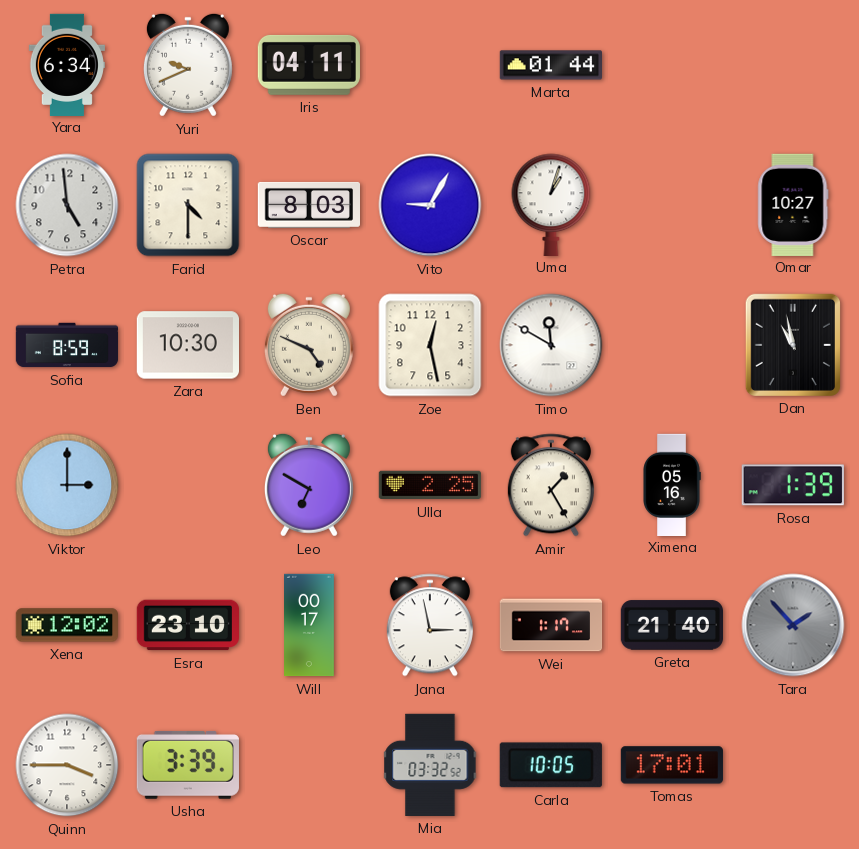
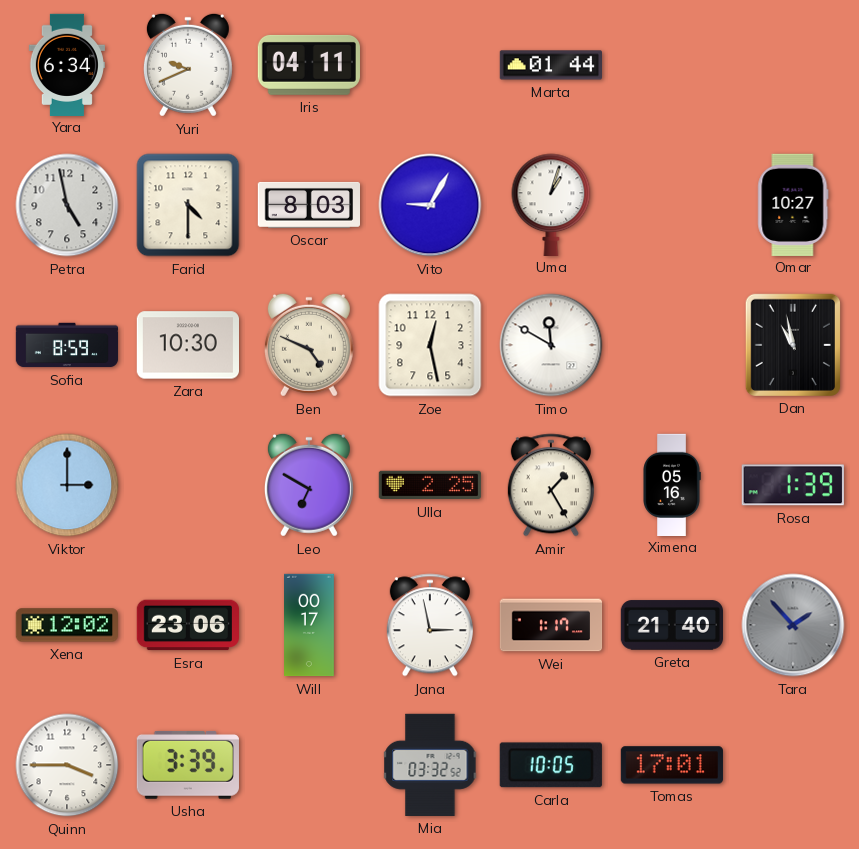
Petra: 4:59 -> 4:58
Esra: 23:10 -> 23:06
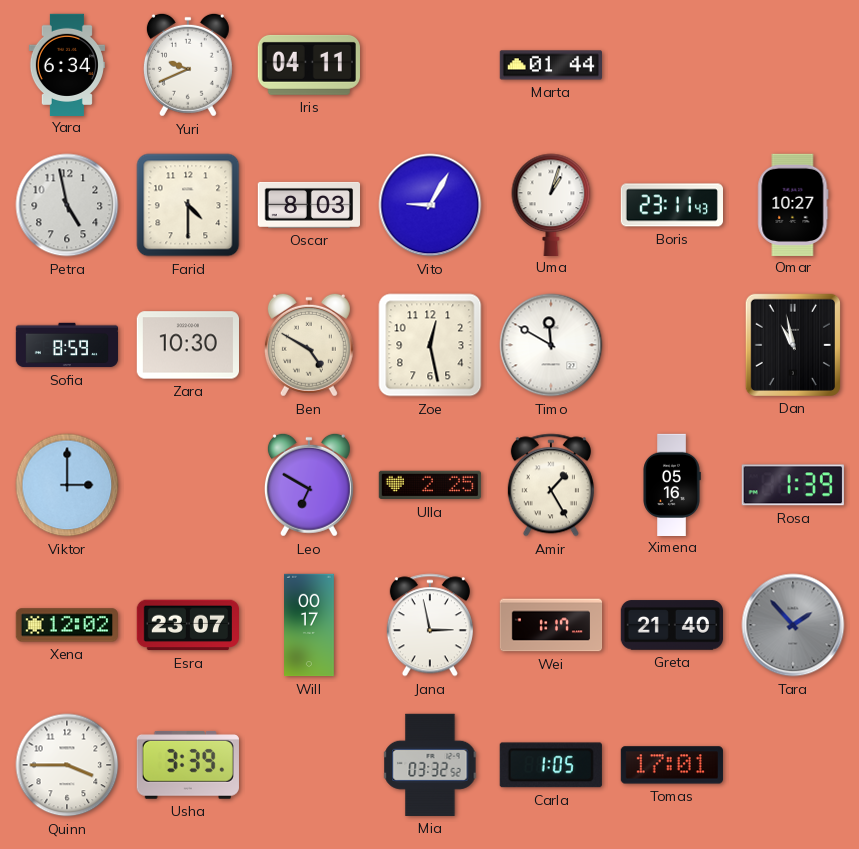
Boris: none -> 23:11
Ben: 4:49 -> 4:50
Esra: 23:06 -> 23:07
Carla: 10:05 -> 1:05
